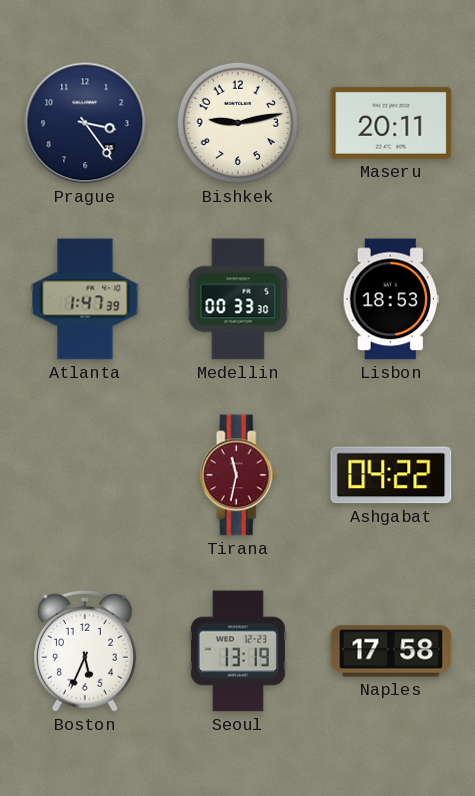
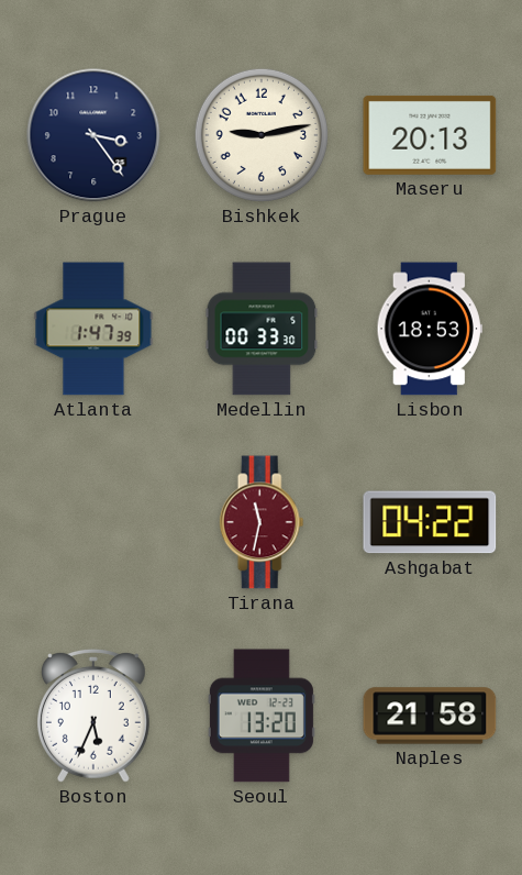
Maseru: 20:11 -> 20:13
Seoul: 13:19 -> 13:20
Naples: 17:58 -> 21:58
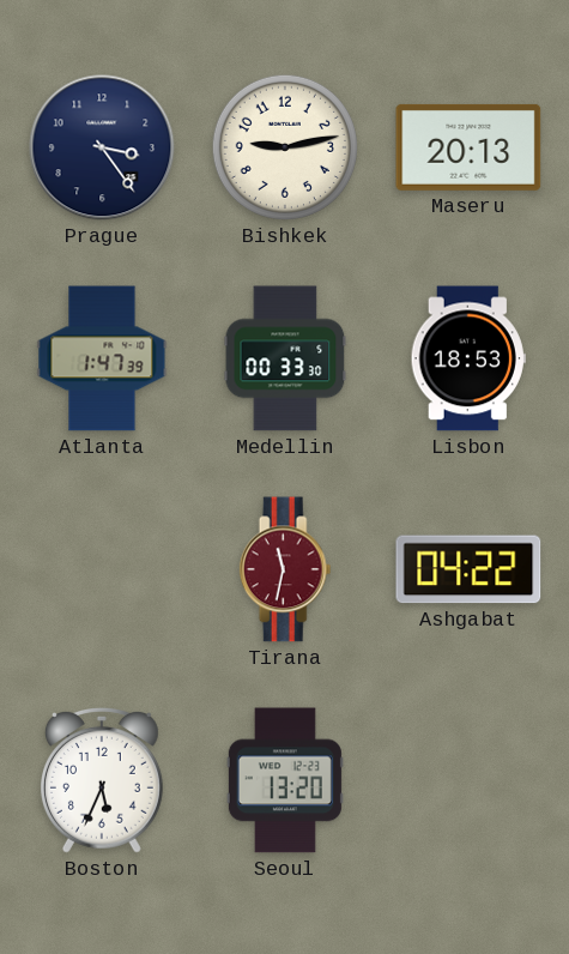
Naples: 21:58 -> none
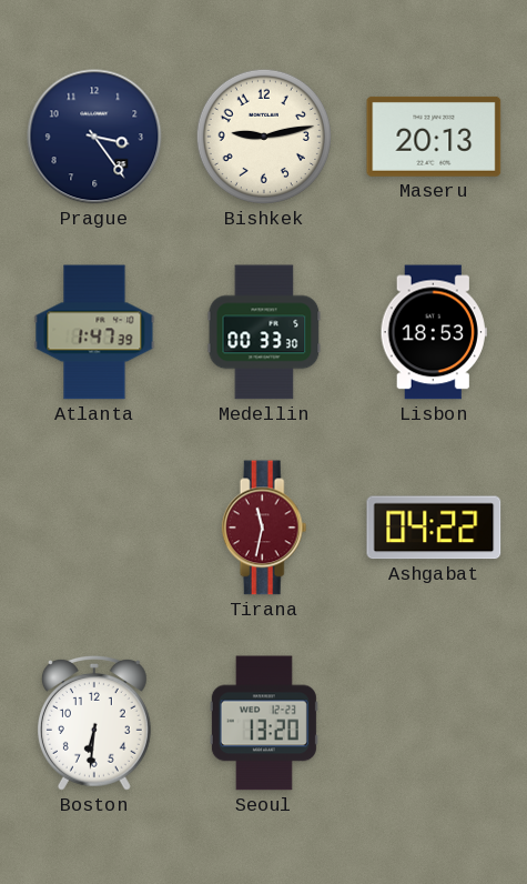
Boston: 5:34 -> 6:31
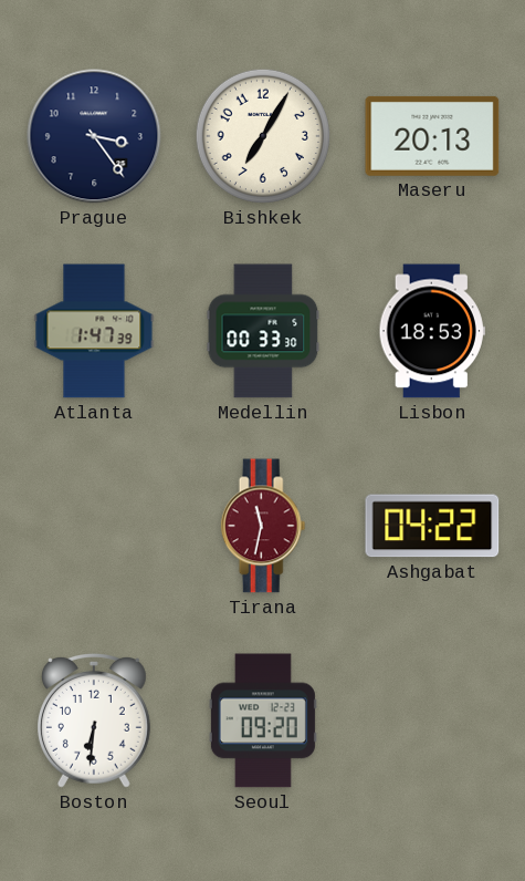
Bishkek: 9:13 -> 7:05
Seoul: 13:20 -> 09:20
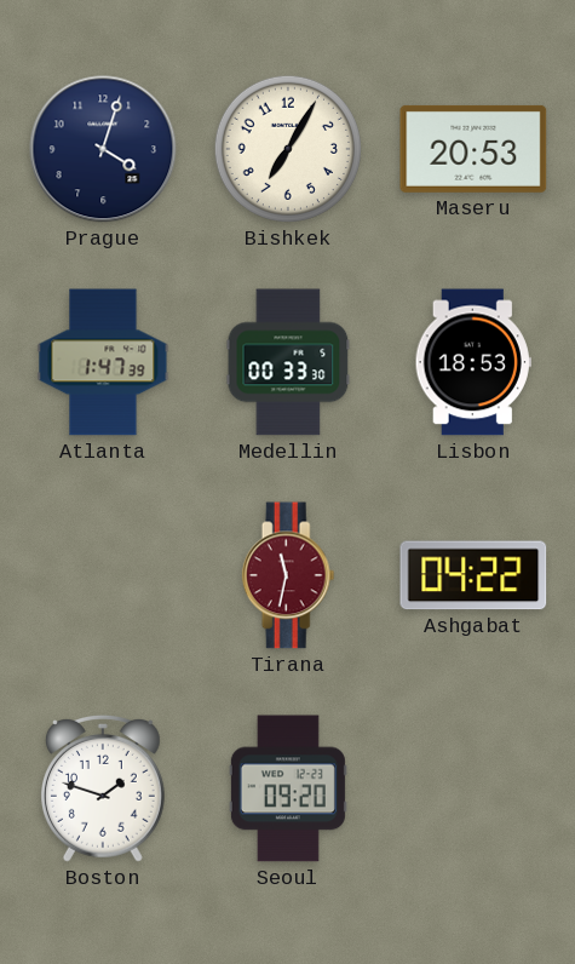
Prague: 3:24 -> 4:03
Maseru: 20:13 -> 20:53
Boston: 6:31 -> 1:48
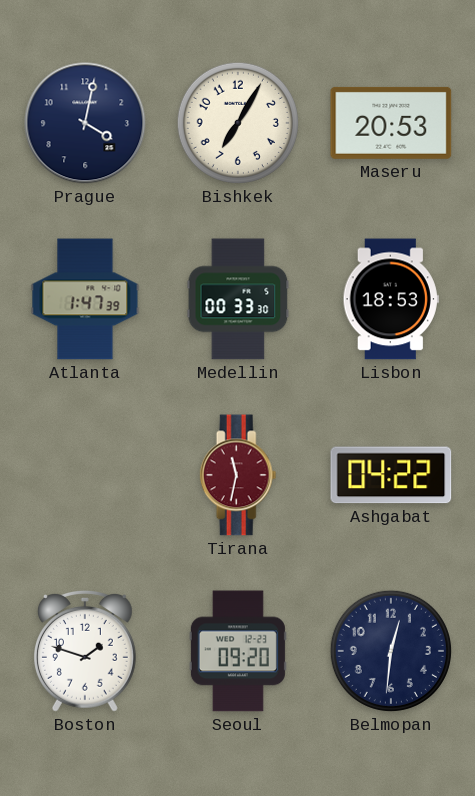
Prague: 4:03 -> 4:02
Belmopan: none -> 12:31
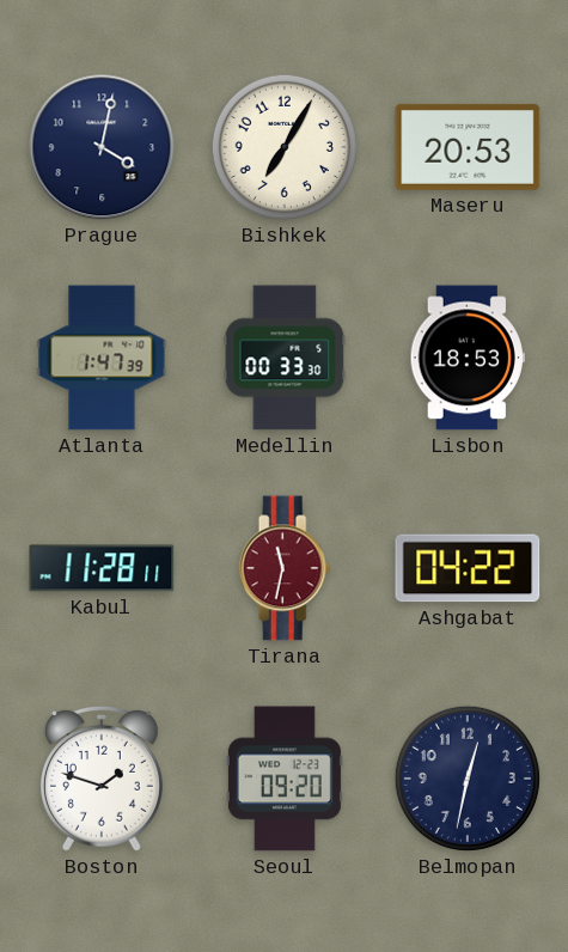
Kabul: none -> 11:28
Belmopan: 12:31 -> 12:32
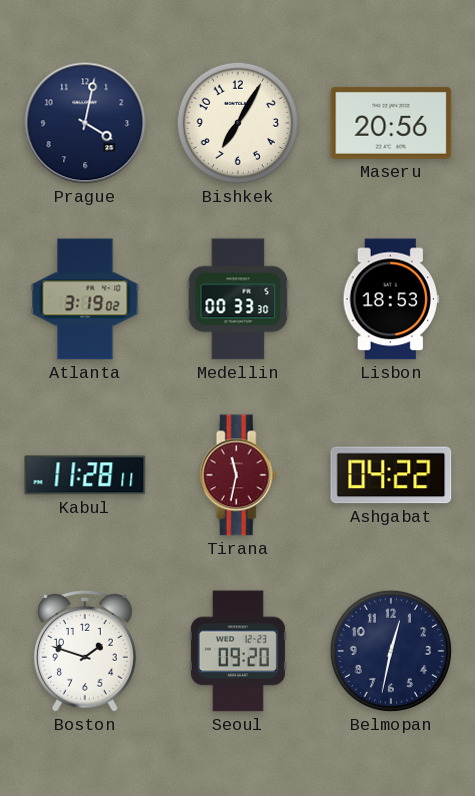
Maseru: 20:53 -> 20:56
Atlanta: 1:47 -> 3:19
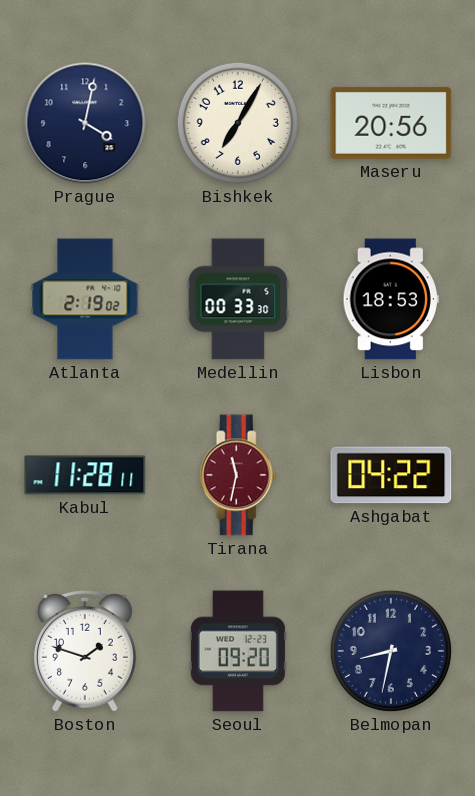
Atlanta: 3:19 -> 2:19
Belmopan: 12:32 -> 8:32
